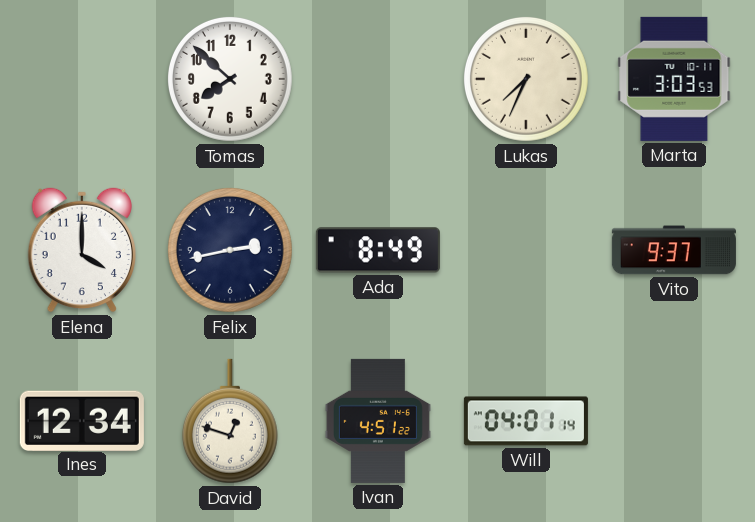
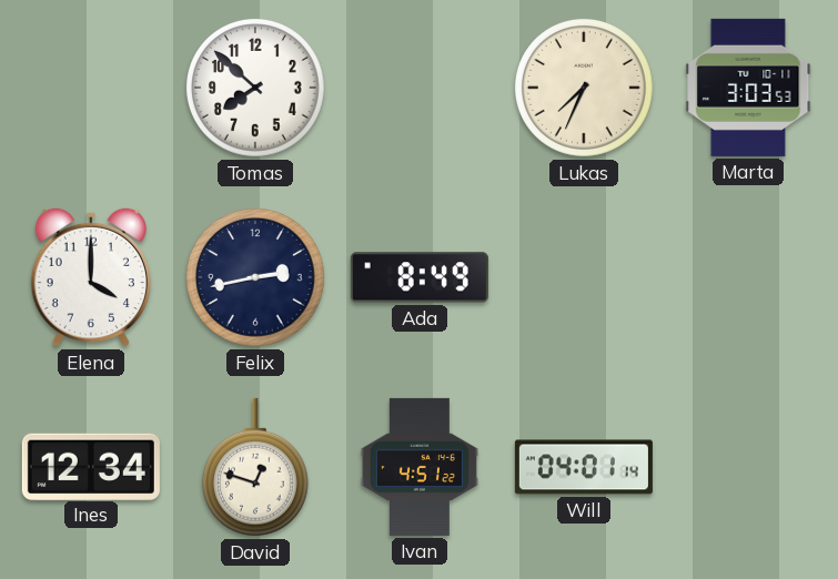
Vito: 9:37 -> none
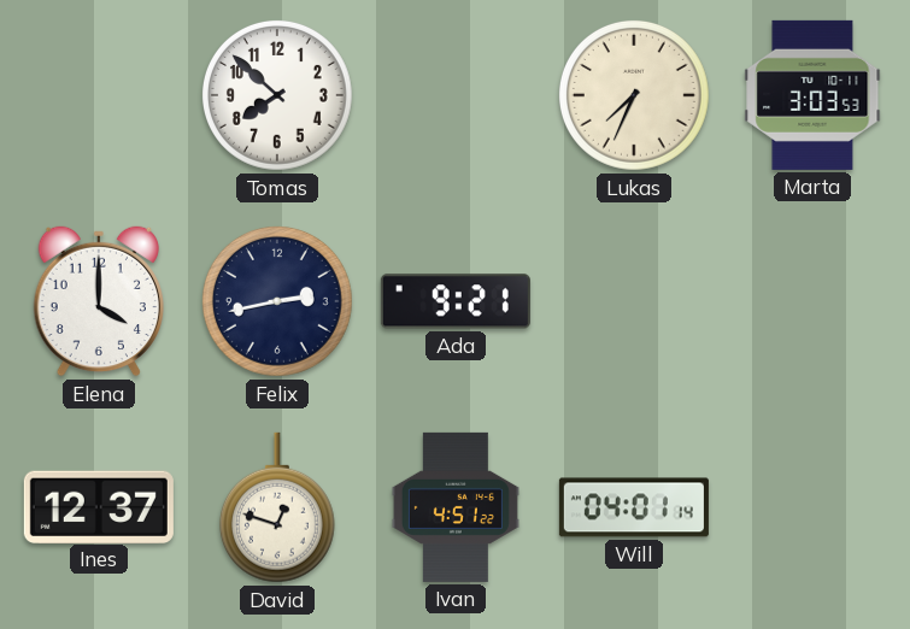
Ada: 8:49 -> 9:21
Ines: 12:34 -> 12:37
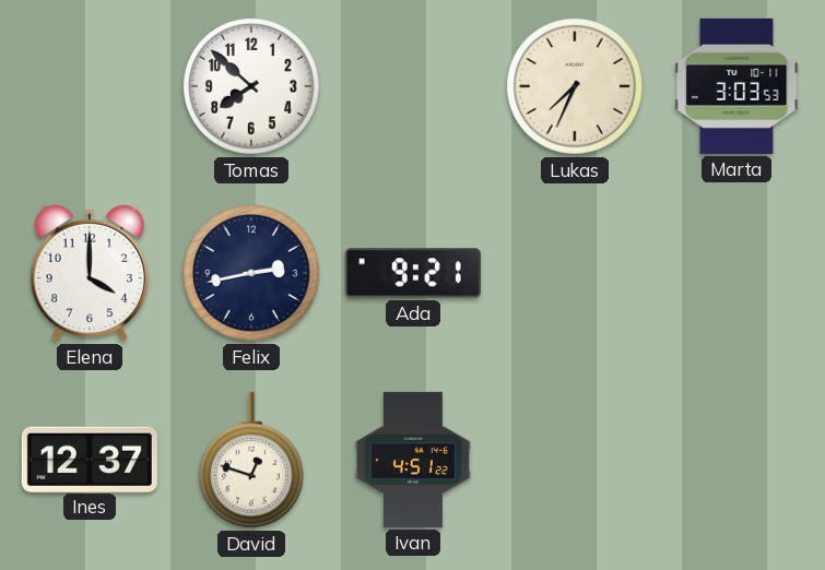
Will: 04:01 -> none
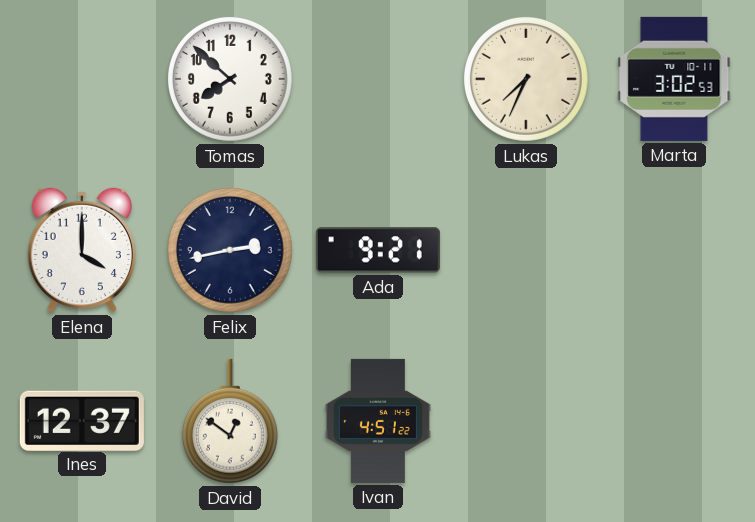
Marta: 3:03 -> 3:02
David: 12:48 -> 12:51
